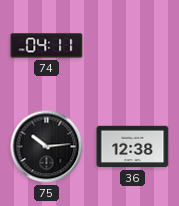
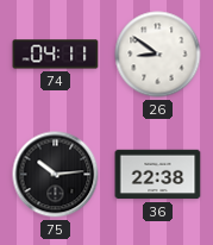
26: none -> 8:51
36: 12:38 -> 22:38
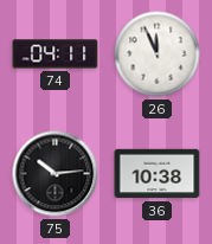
26: 8:51 -> 11:56
36: 22:38 -> 10:38
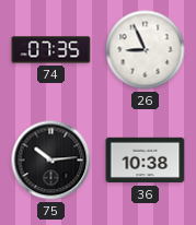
74: 04:11 -> 07:35
26: 11:56 -> 8:56
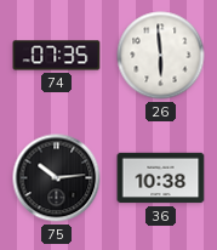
26: 8:56 -> 5:59
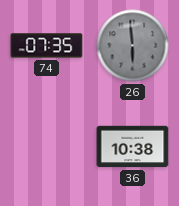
26 dial: white -> grey
75: 10:14 -> none
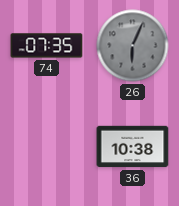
26: 5:59 -> 6:04
